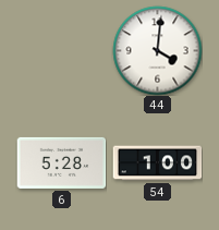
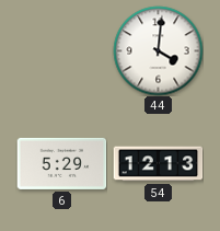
6: 5:28 -> 5:29
54: 1:00 -> 12:13
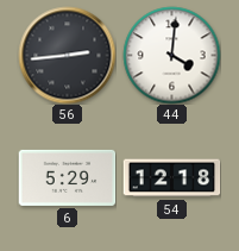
56: none -> 2:44
54: 12:13 -> 12:18
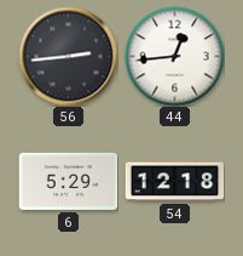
44: 4:01 -> 12:44
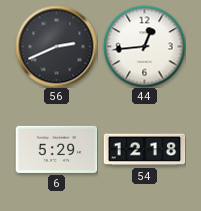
56: 2:44 -> 2:41
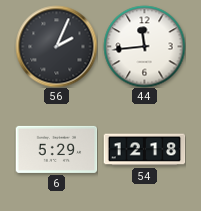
56: 2:41 -> 2:04
44: 12:44 -> 11:44
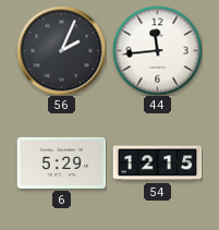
54: 12:18 -> 12:15
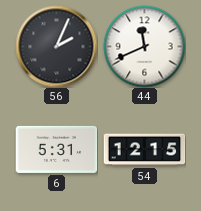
44: 11:44 -> 11:41
6: 5:29 -> 5:31
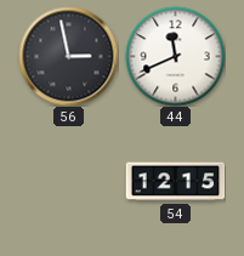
56: 2:04 -> 2:58
6: 5:31 -> none
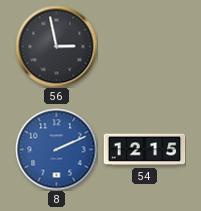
44: 11:41 -> none
8: none -> 2:11
